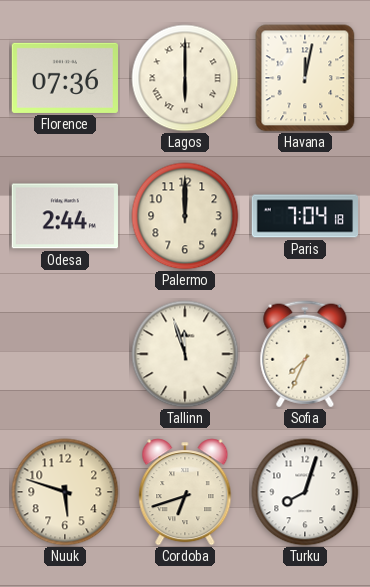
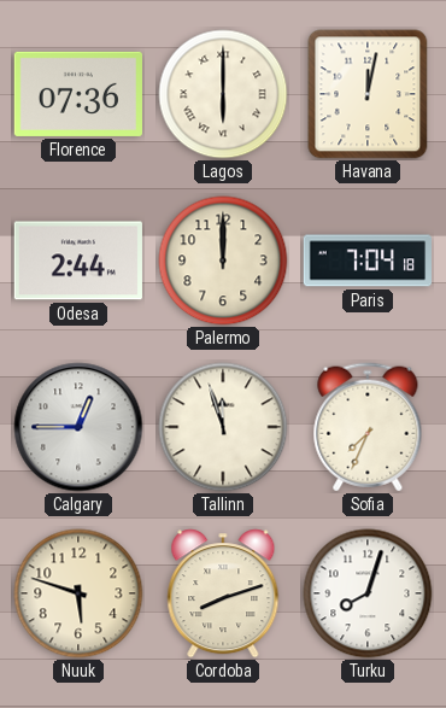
Calgary: none -> 12:45
Cordoba: 6:42 -> 8:12
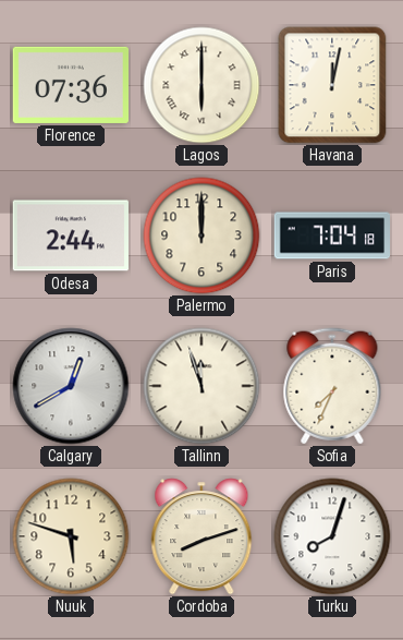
Calgary: 12:45 -> 12:40
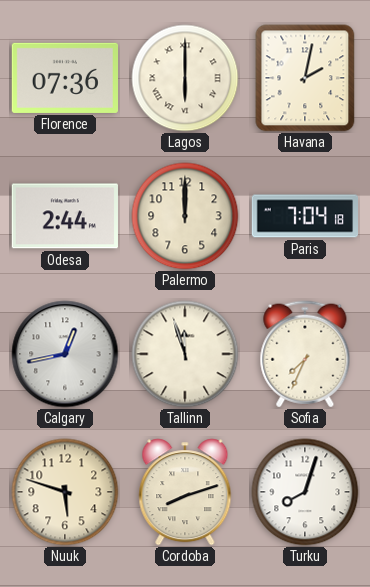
Havana: 12:02 -> 2:02
Calgary: 12:40 -> 12:43
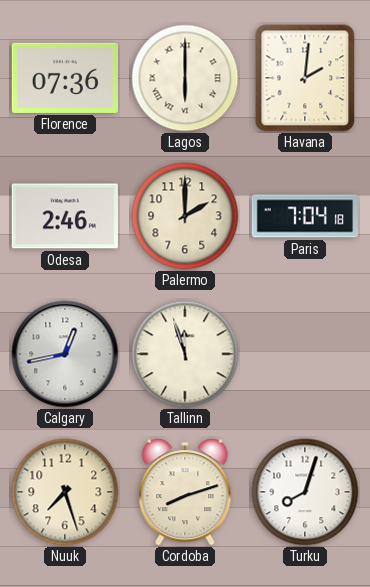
Havana: 2:02 -> 2:01
Odesa: 2:44 -> 2:46
Palermo: 12:00 -> 2:00
Sofia: 7:34 -> none
Nuuk: 5:48 -> 7:27
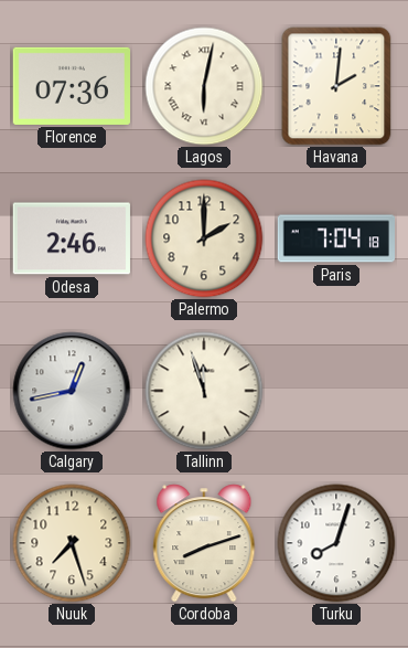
Lagos: 6:00 -> 6:02
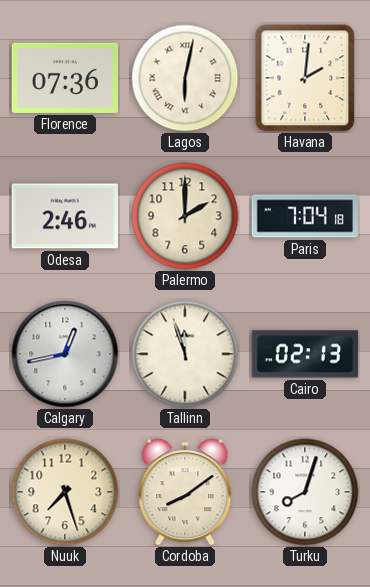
Cairo: none -> 02:13
Cordoba: 8:12 -> 8:09
